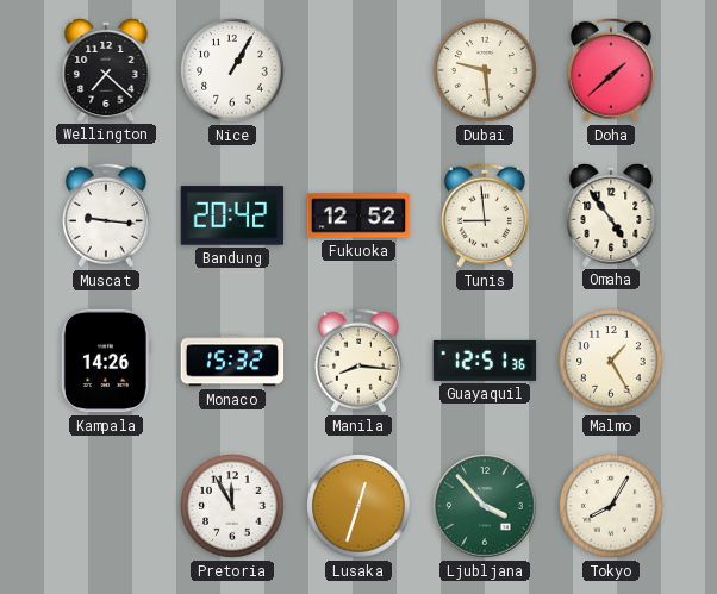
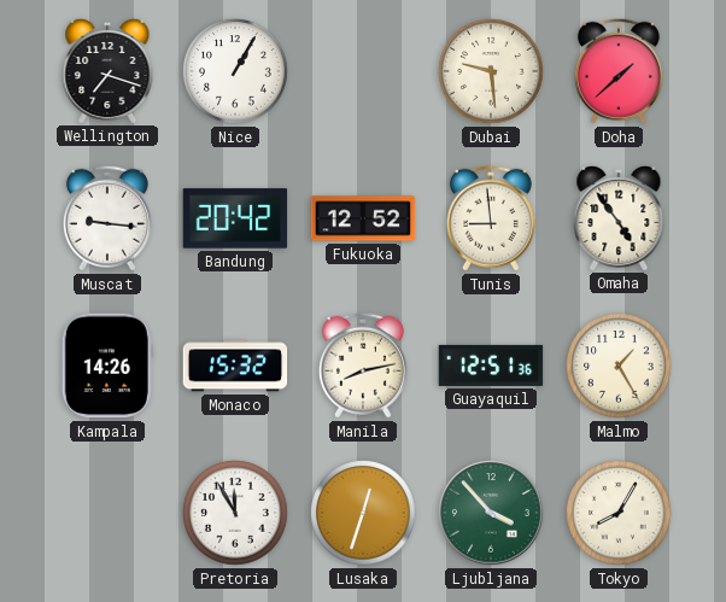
Wellington: 7:22 -> 7:18
Manila: 8:16 -> 8:13
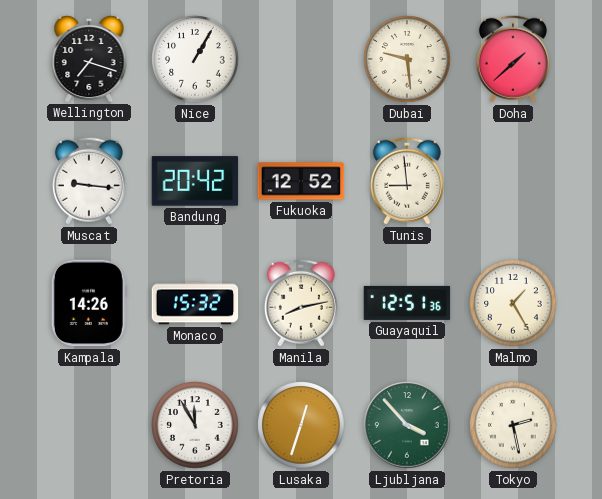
Omaha: 4:54 -> none
Tokyo: 8:05 -> 2:28
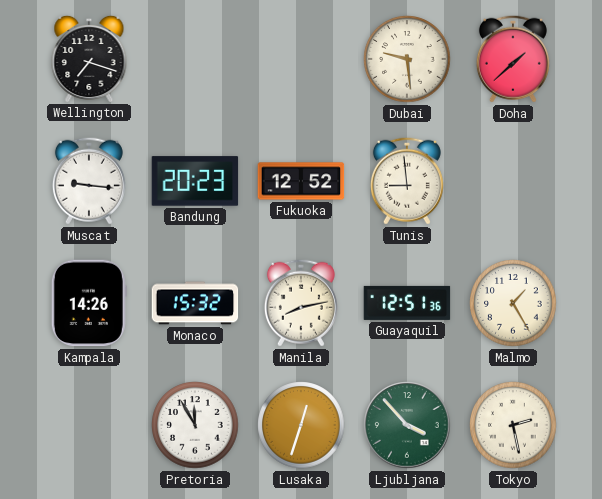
Nice: 1:05 -> none
Bandung: 20:42 -> 20:23
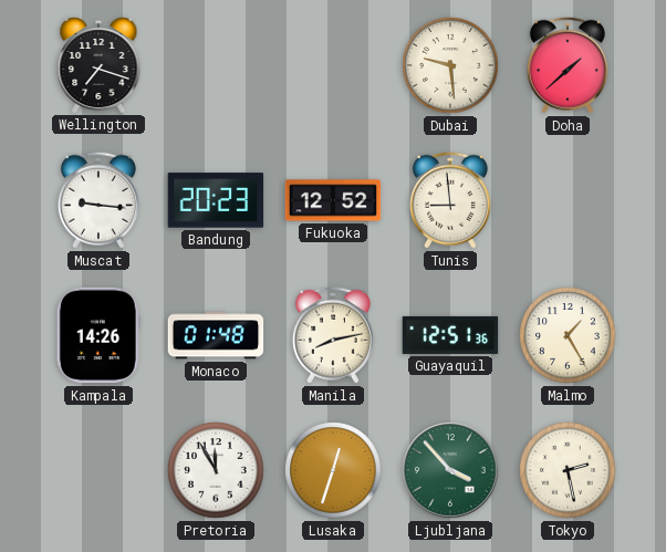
Monaco: 15:32 -> 01:48
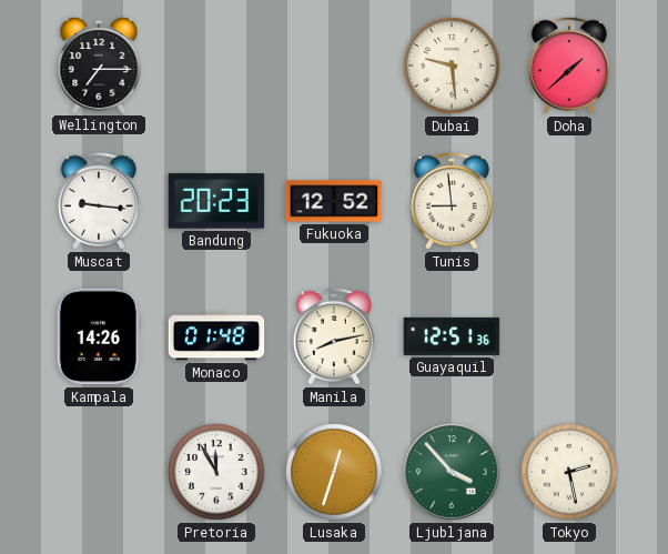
Wellington: 7:18 -> 7:15
Malmo: 1:25 -> none
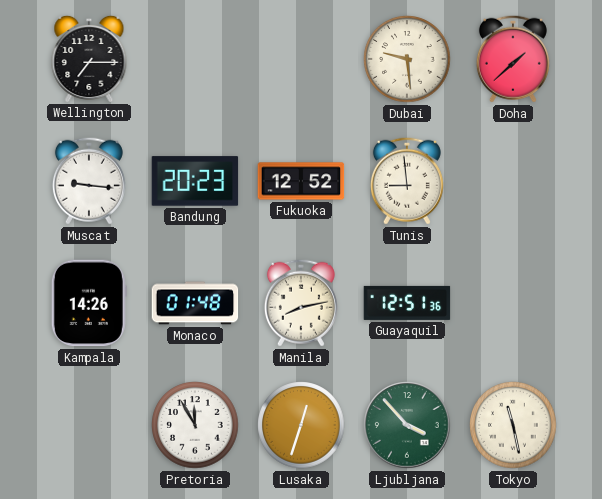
Tokyo: 2:28 -> 11:28
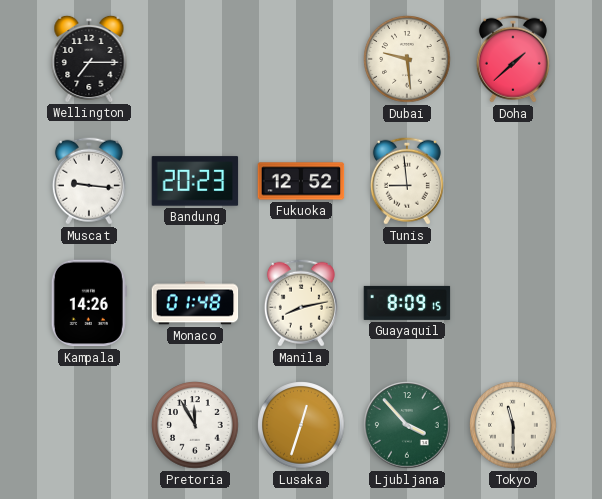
Guayaquil: 12:51 -> 8:09
Tokyo: 11:28 -> 11:30
